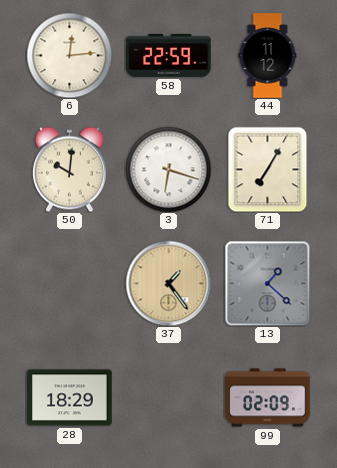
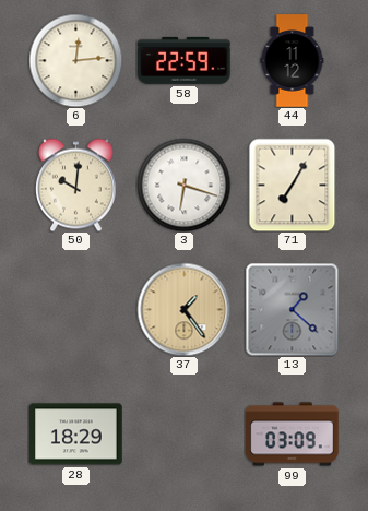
99: 02:09 -> 03:09
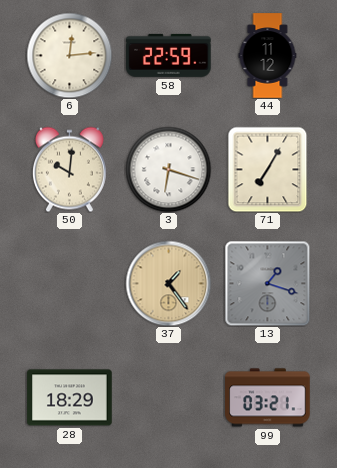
13: 1:22 -> 1:18
99: 03:09 -> 03:21
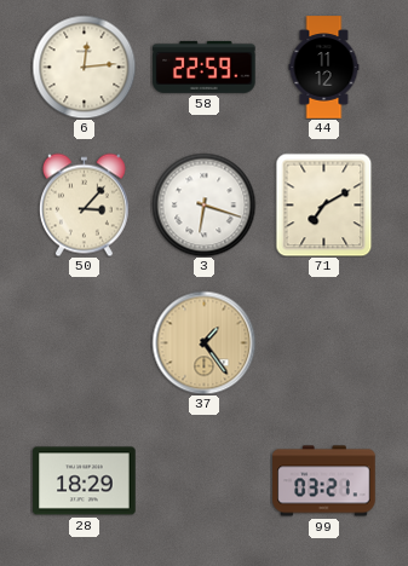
50: 10:01 -> 3:07
71: 7:05 -> 7:10
13: 1:18 -> none
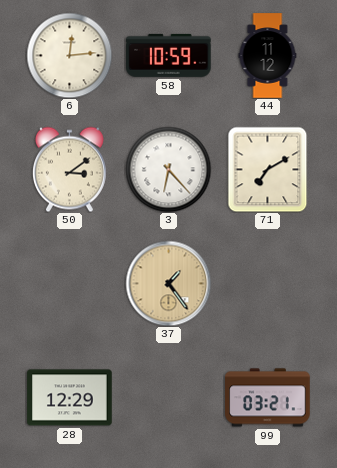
58: 22:59 -> 10:59
50: 3:07 -> 3:09
3: 6:18 -> 6:23
28: 18:29 -> 12:29
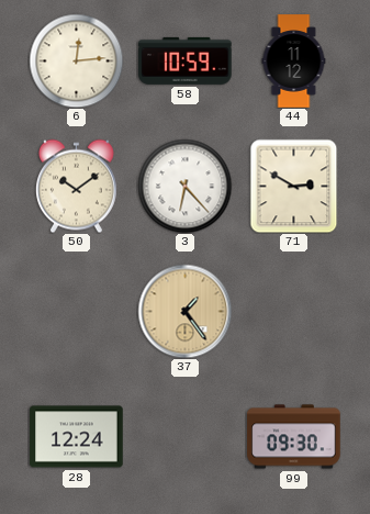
50: 3:09 -> 10:09
71: 7:10 -> 2:50
28: 12:29 -> 12:24
99: 03:21 -> 09:30
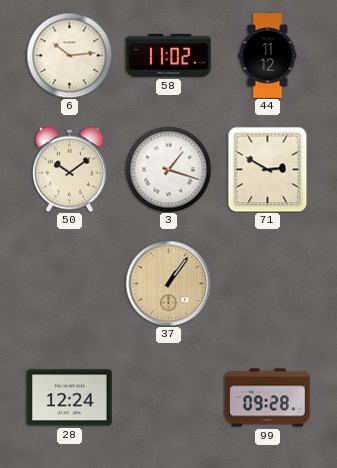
6: 12:14 -> 10:14
58: 10:59 -> 11:02
3: 6:23 -> 1:18
37: 1:24 -> 1:06
99: 09:30 -> 09:28
